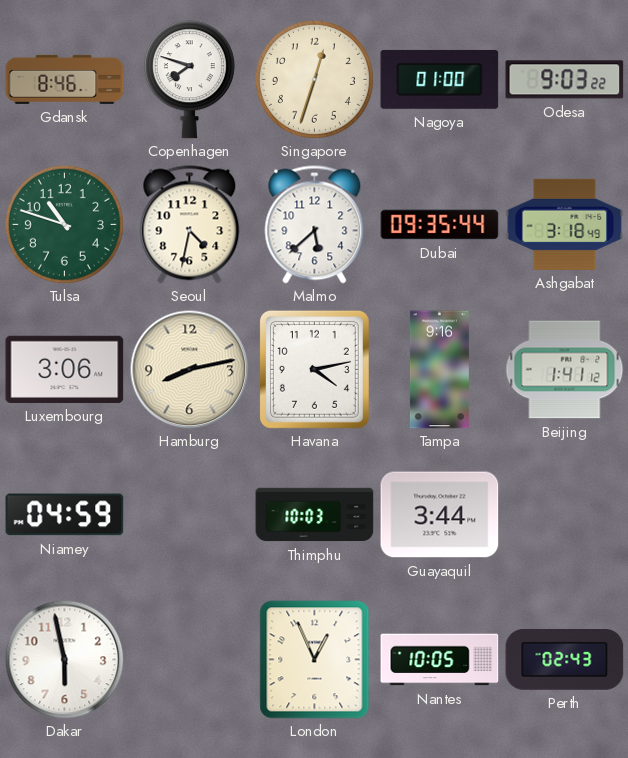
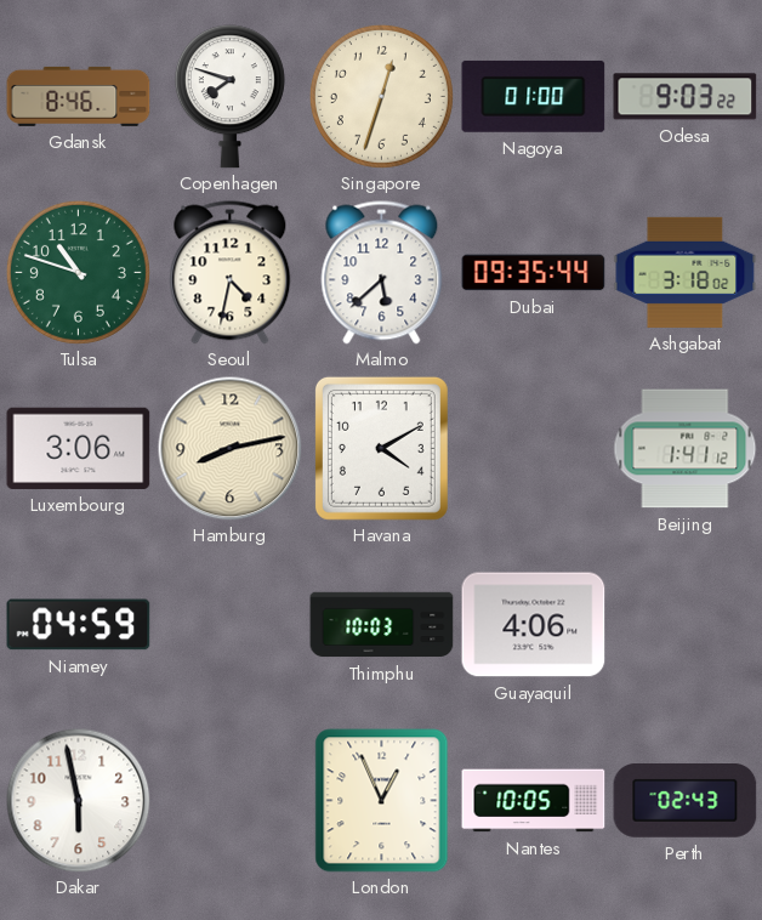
Ashgabat: 3:18:49 -> 3:18:02
Havana: 4:13 -> 4:10
Tampa: 9:16 -> none
Guayaquil: 3:44 -> 4:06
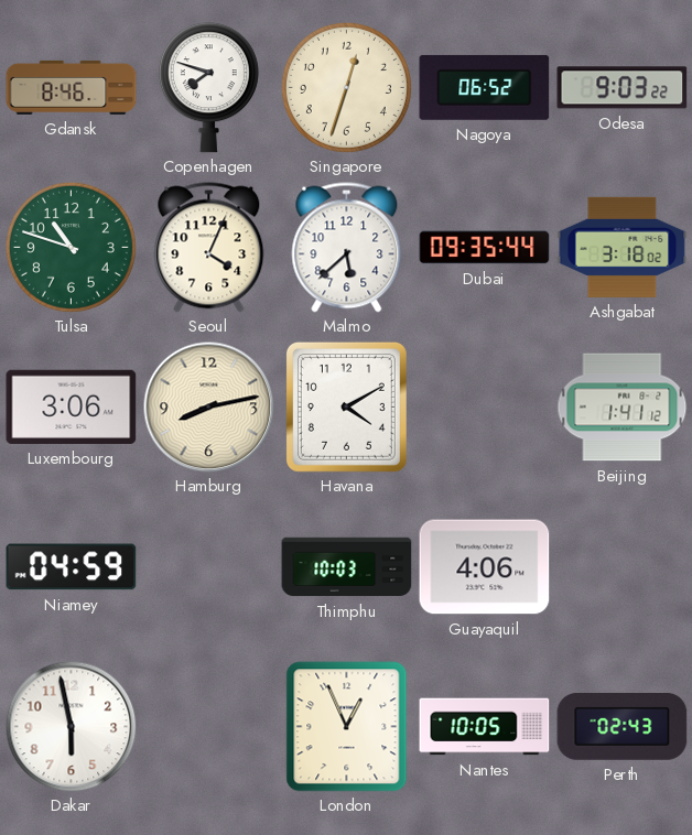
Nagoya: 01:00 -> 06:52
Seoul: 4:32 -> 4:04
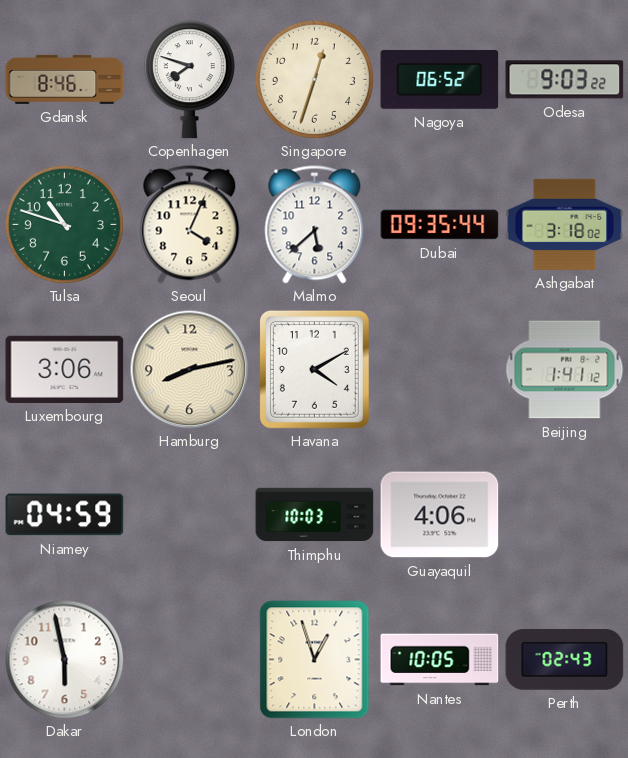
London: 12:56 -> 12:57
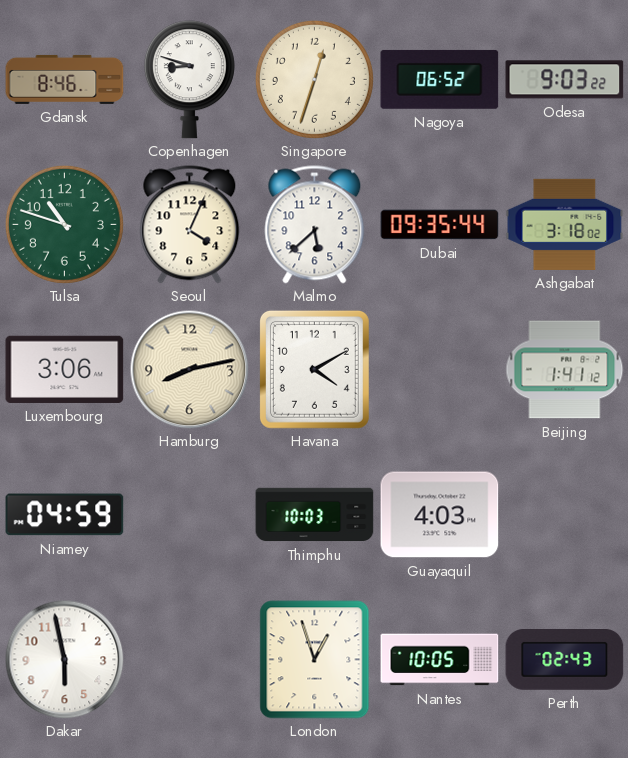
Copenhagen: 7:48 -> 8:48
Guayaquil: 4:06 -> 4:03
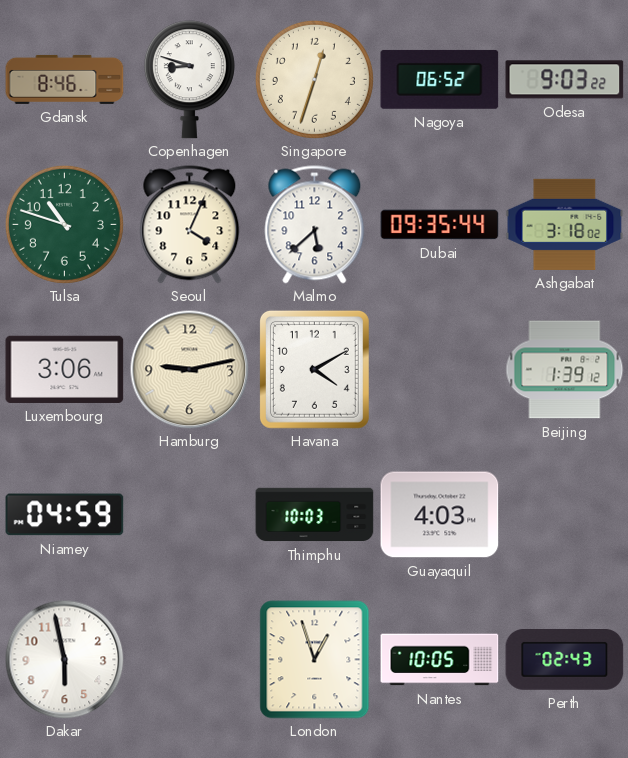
Hamburg: 8:13 -> 9:13
Beijing: 1:41 -> 1:39
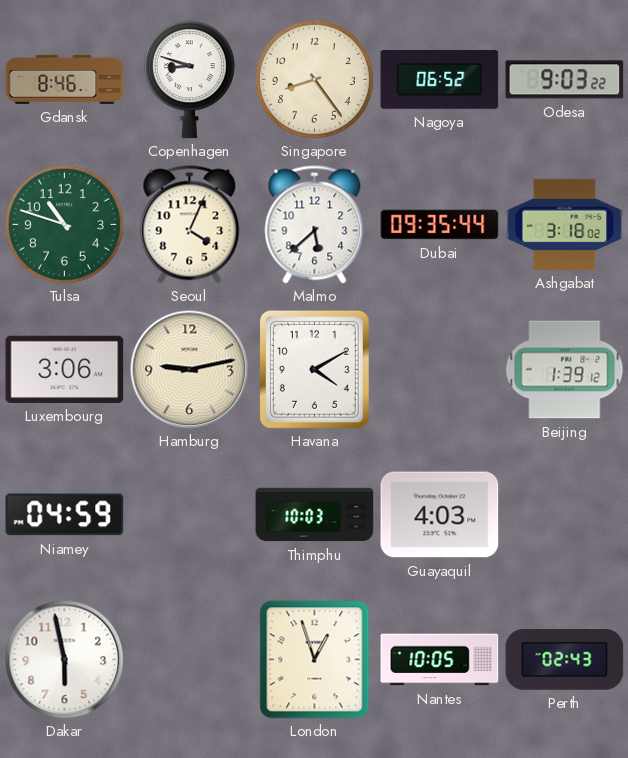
Singapore: 12:33 -> 8:24
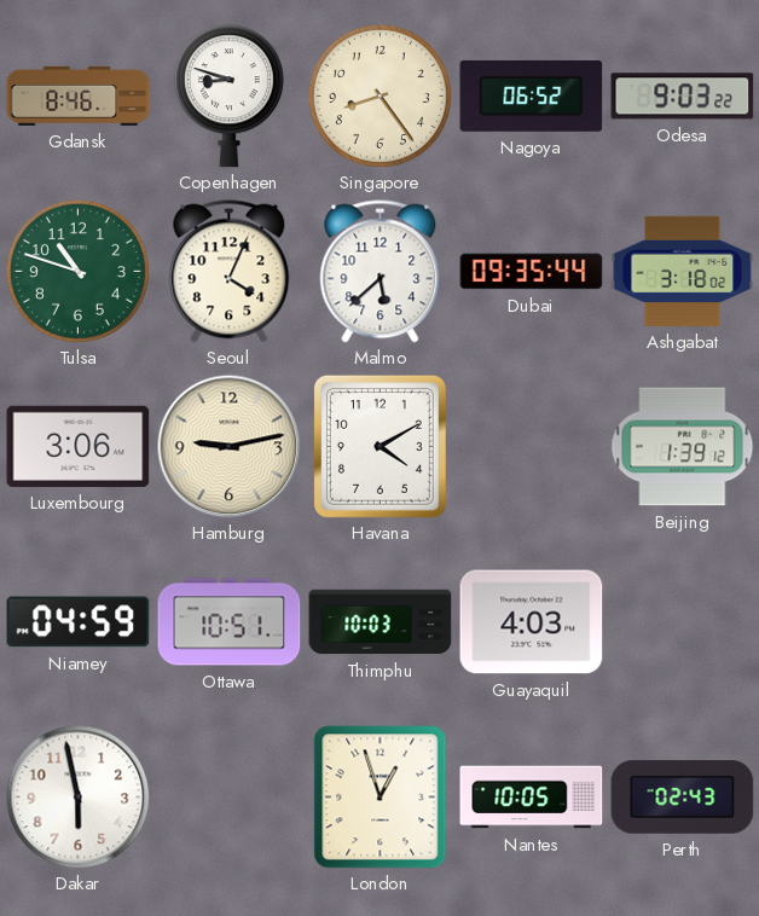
Ottawa: none -> 10:51
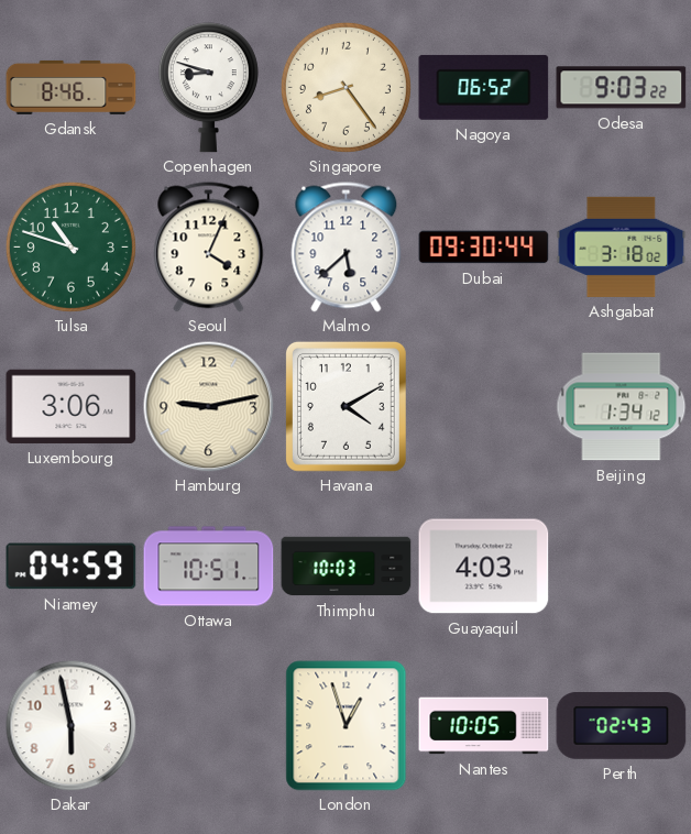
Dubai: 09:35 -> 09:30
Beijing: 1:39 -> 1:34
